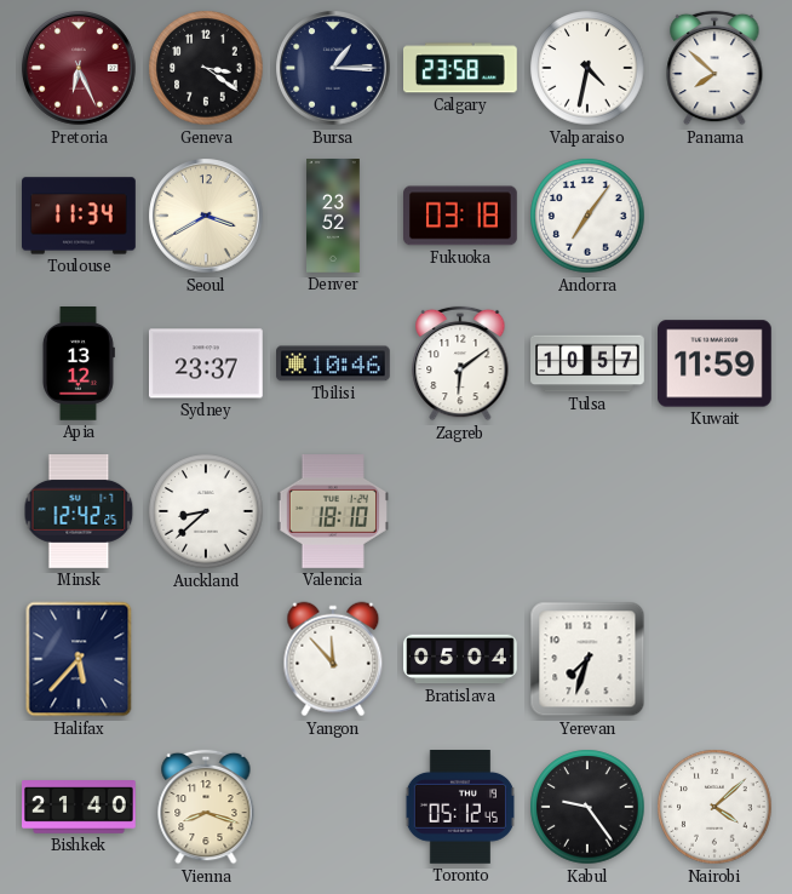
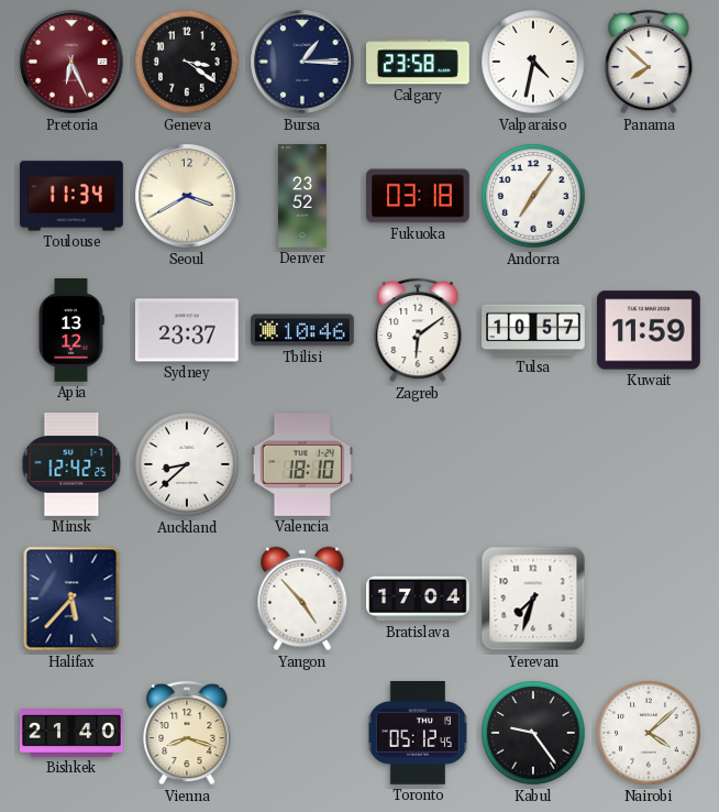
Yangon: 11:53 -> 4:53
Bratislava: 05:04 -> 17:04
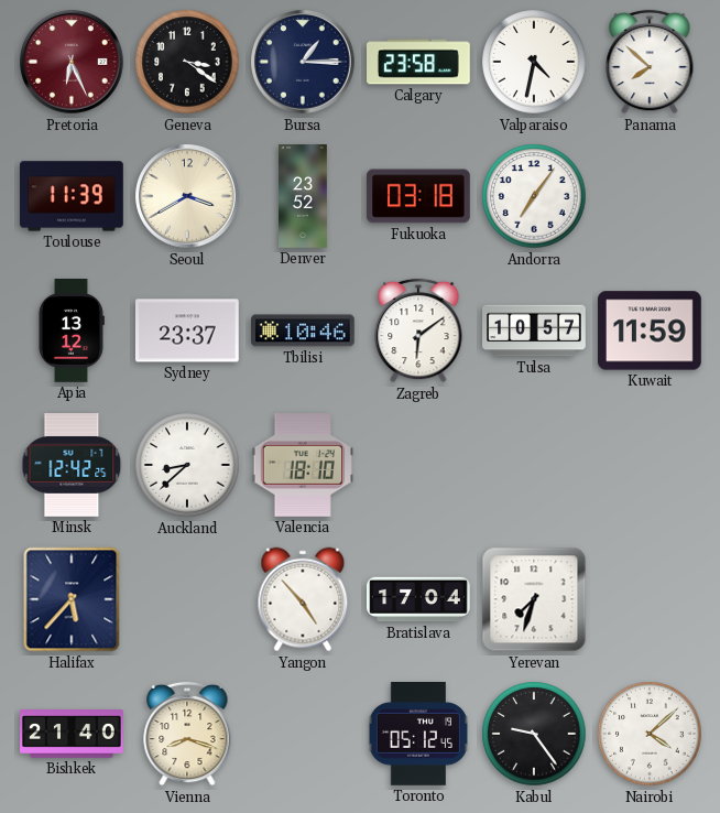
Toulouse: 11:34 -> 11:39
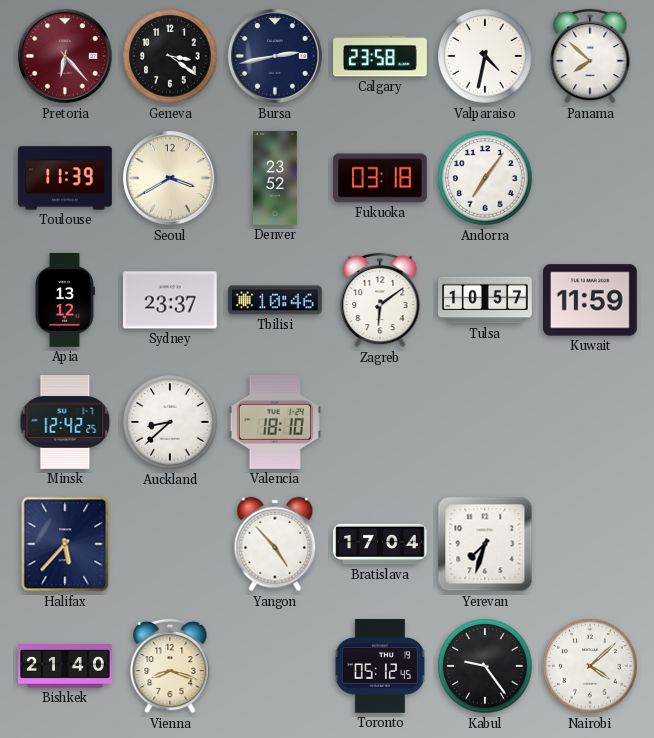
Pretoria: 6:26 -> 6:23
Bursa: 1:15 -> 2:43
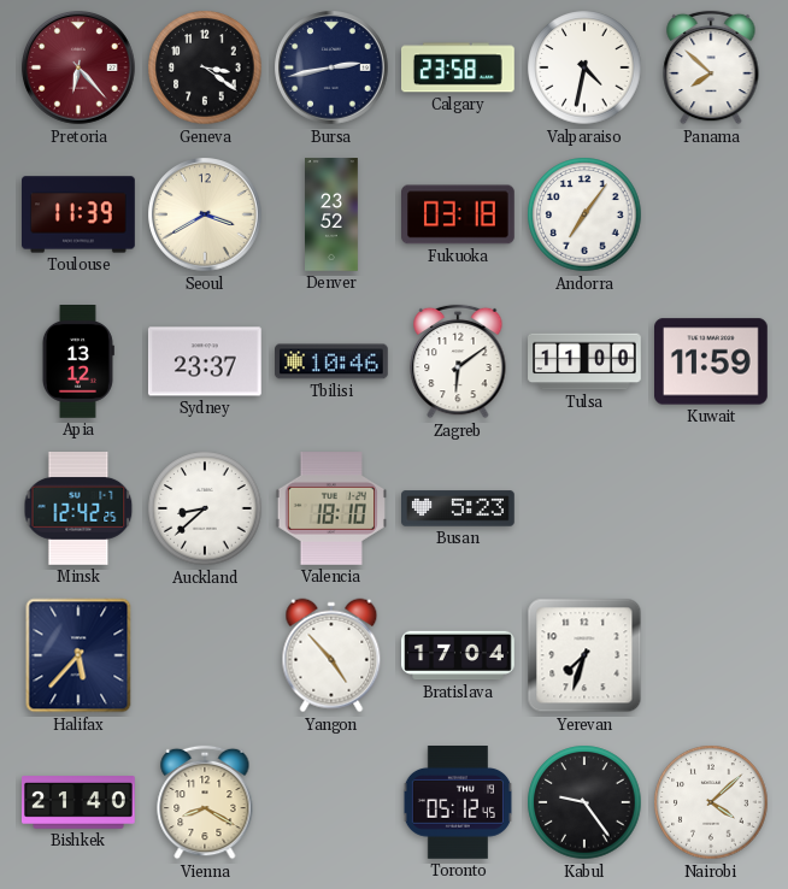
Tulsa: 10:57 -> 11:00
Busan: none -> 5:23
Vienna: 8:18 -> 8:20
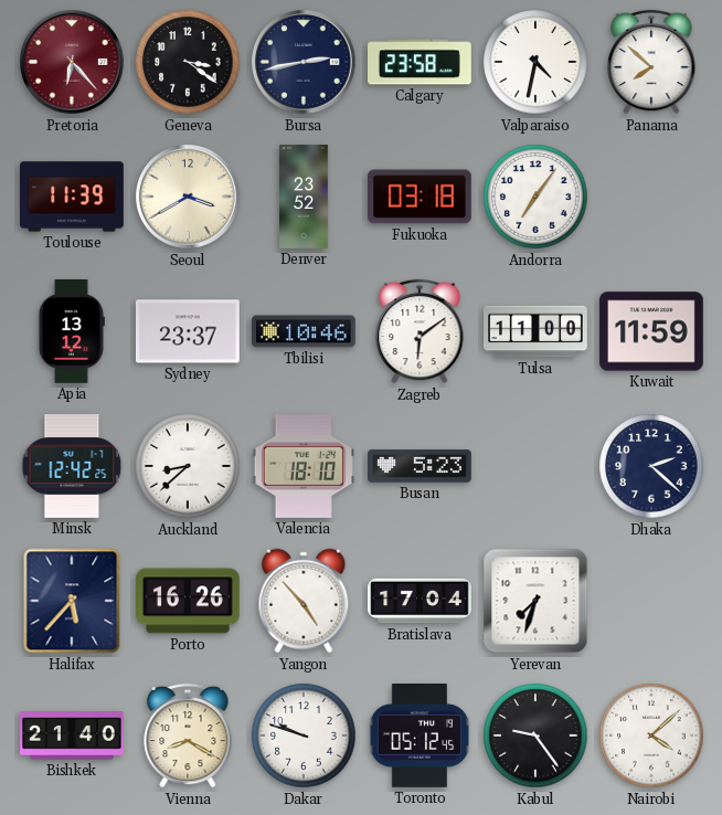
Dhaka: none -> 2:22
Porto: none -> 16:26
Dakar: none -> 9:48
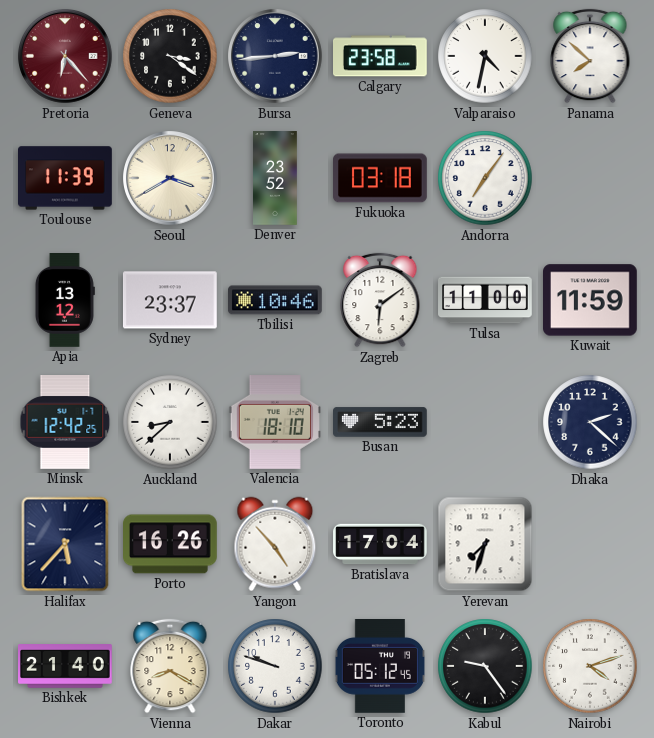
Bursa: 2:43 -> 2:44
Nairobi: 4:08 -> 4:12
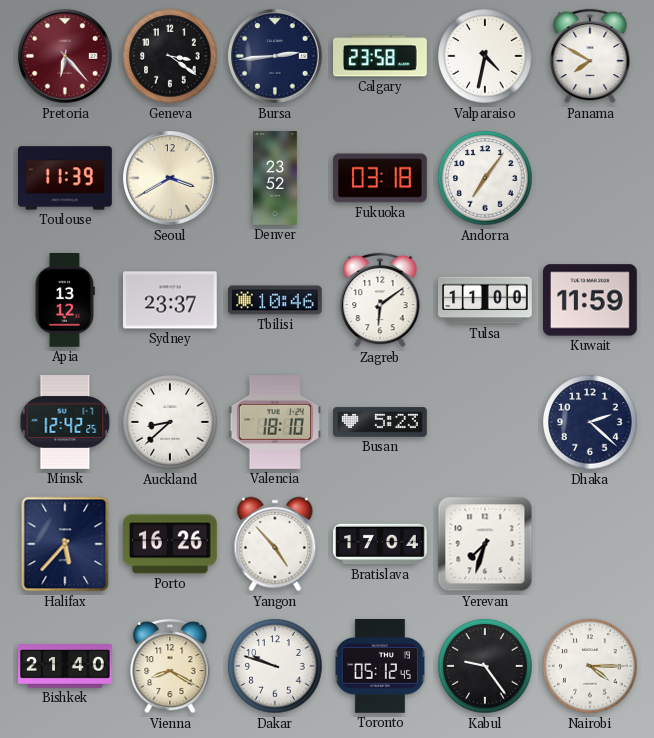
Panama: 7:52 -> 7:50
Nairobi: 4:12 -> 4:15
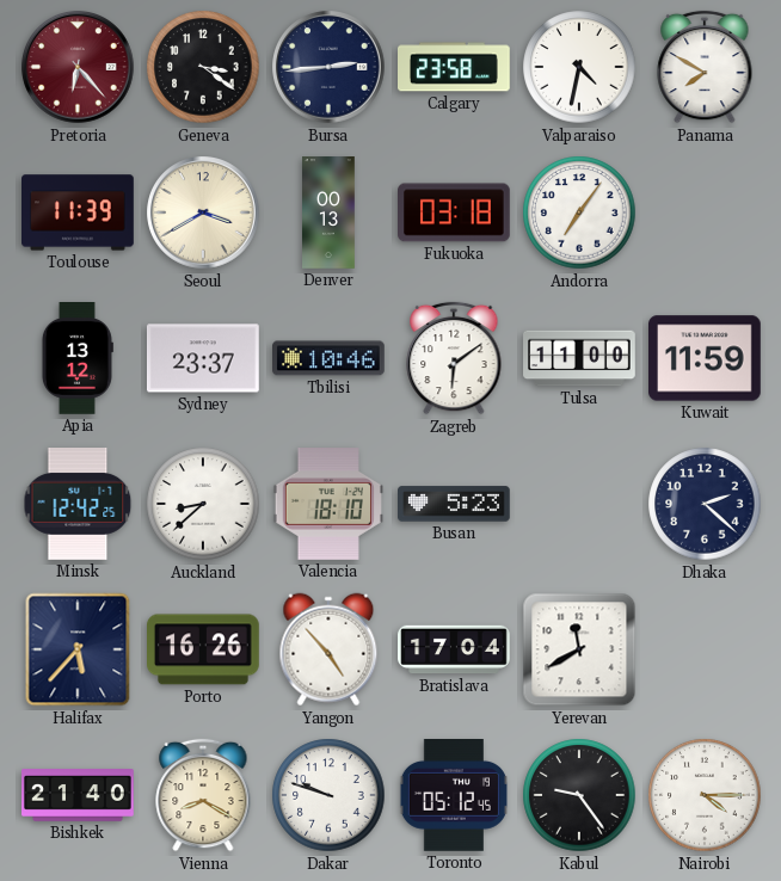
Denver: 23:52 -> 00:13
Yerevan: 7:33 -> 11:40
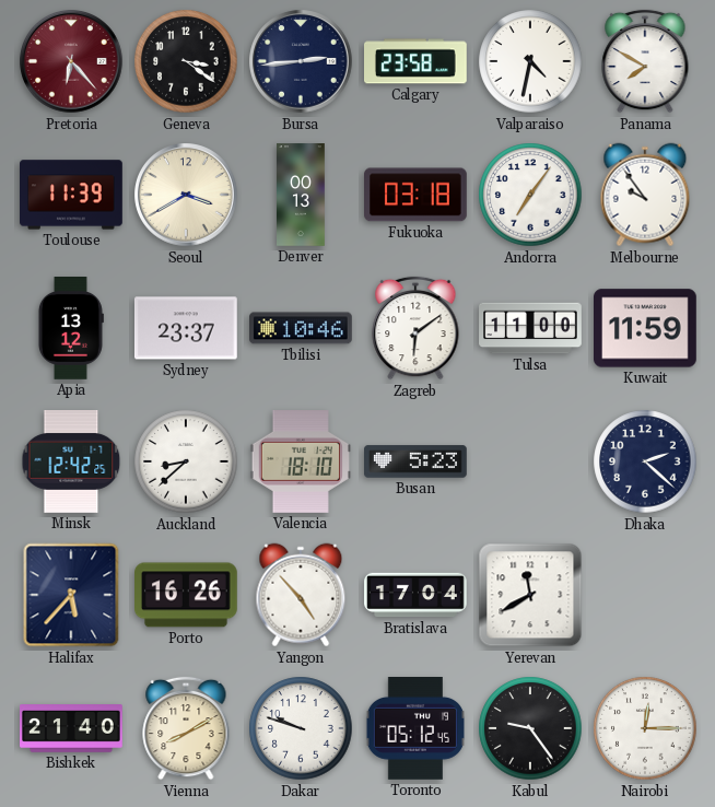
Melbourne: none -> 9:54
Vienna: 8:20 -> 8:10
Nairobi: 4:15 -> 12:15
